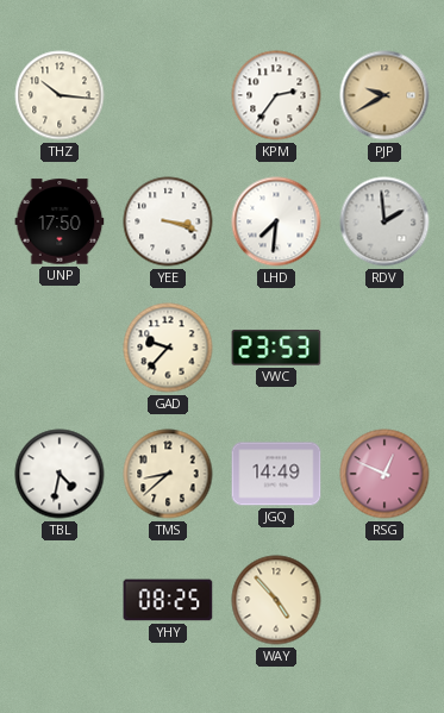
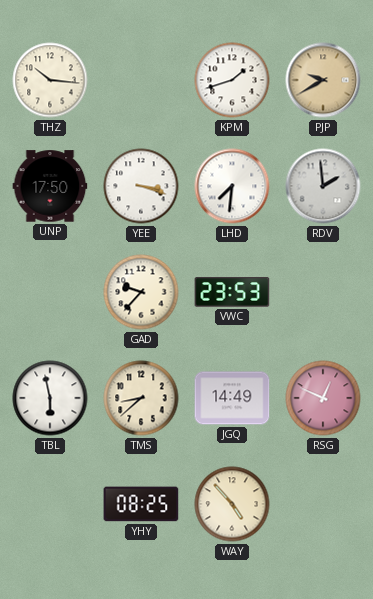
KPM: 2:36 -> 1:42
TBL: 4:32 -> 5:58
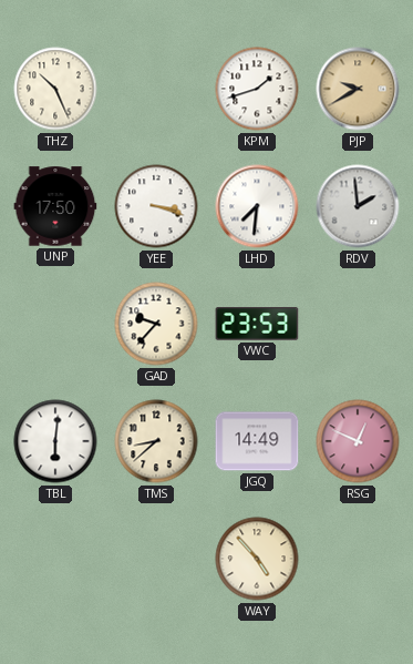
THZ: 10:16 -> 10:26
TBL: 5:58 -> 6:01
YHY: 08:25 -> none
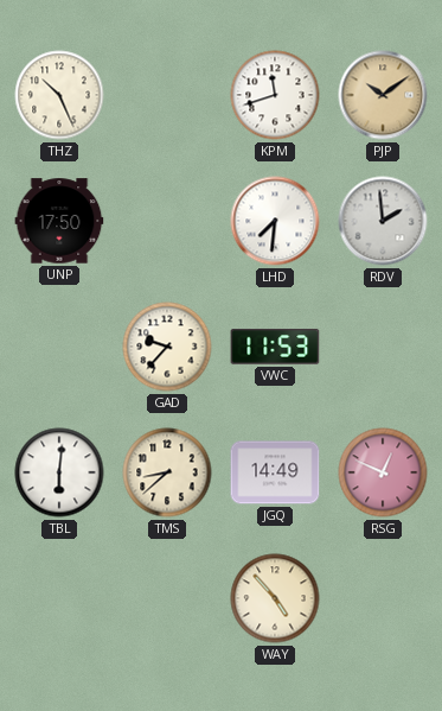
KPM: 1:42 -> 11:42
PJP: 9:40 -> 10:09
YEE: 3:18 -> none
VWC: 23:53 -> 11:53
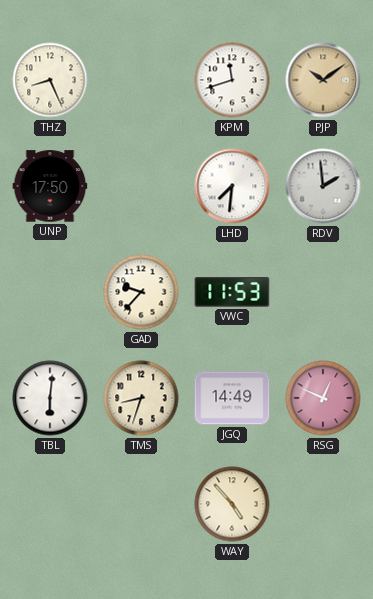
THZ: 10:26 -> 8:26
TMS: 8:38 -> 8:33
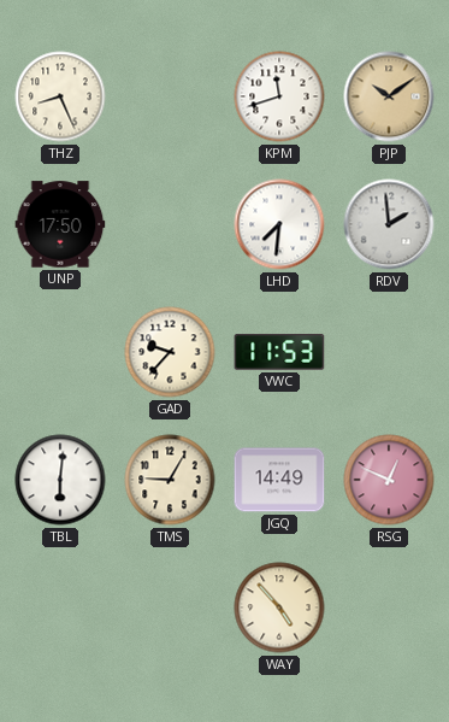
TMS: 8:33 -> 9:05
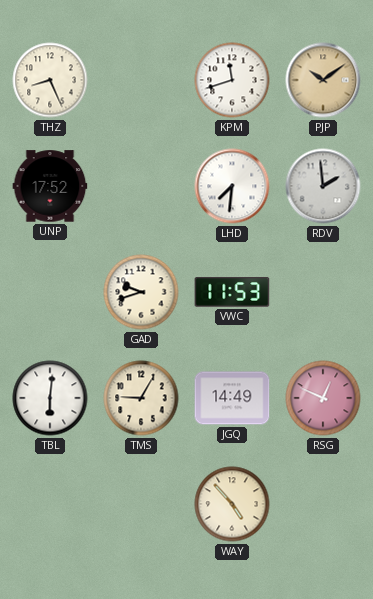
UNP: 17:50 -> 17:52
GAD: 9:37 -> 9:42
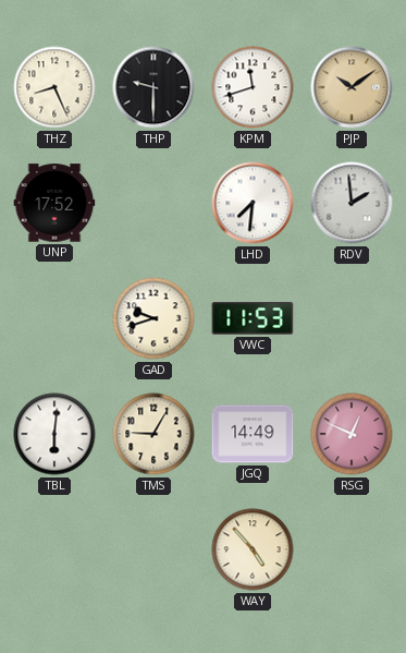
THP: none -> 9:30
